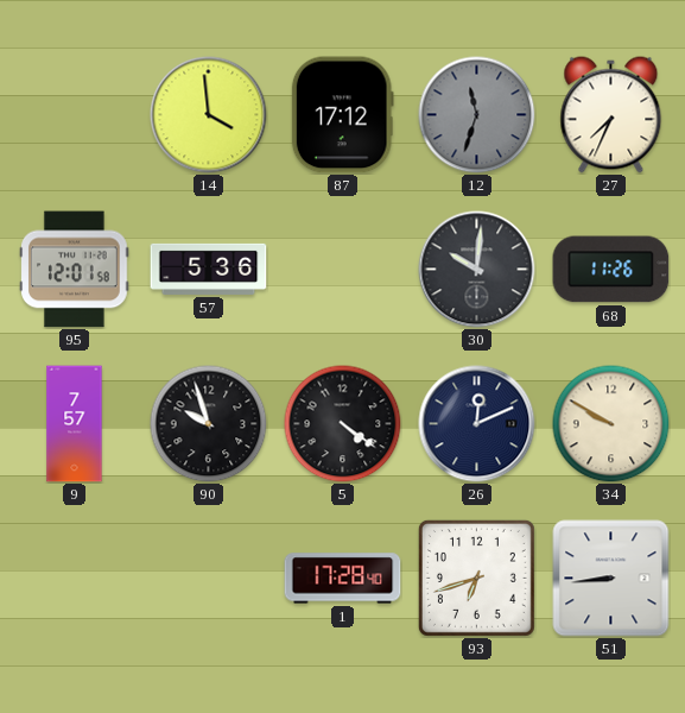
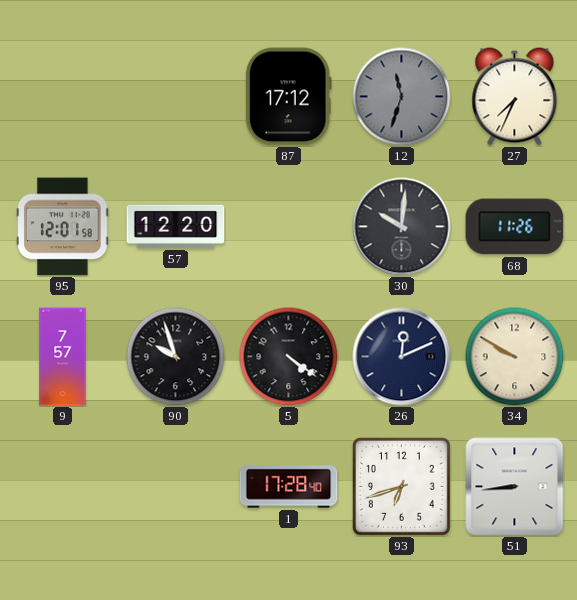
14: 3:59 -> none
57: 5:36 -> 12:20
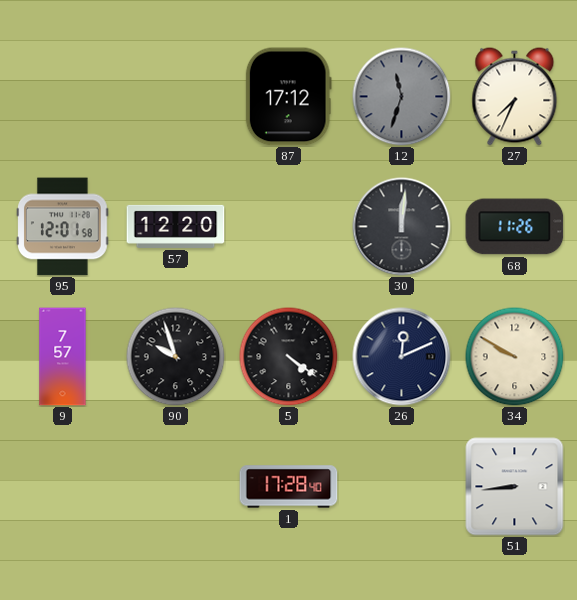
30: 10:01 -> 12:01
93: 6:42 -> none
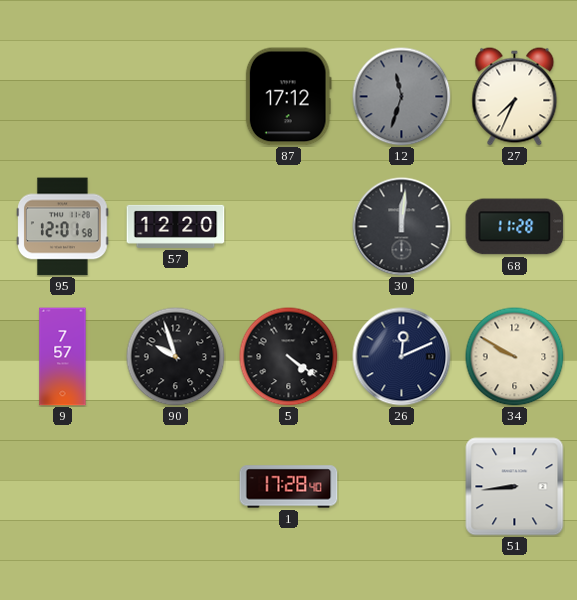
68: 11:26 -> 11:28
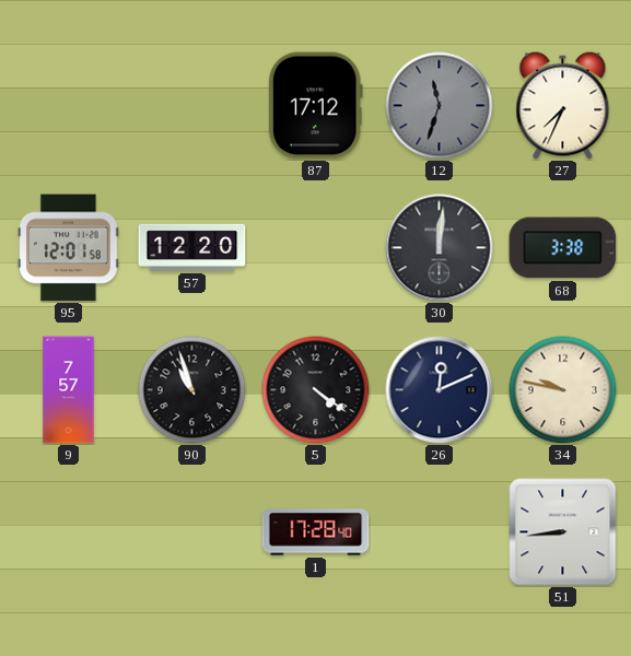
68: 11:28 -> 3:38
90: 9:57 -> 10:57
34: 9:50 -> 9:47
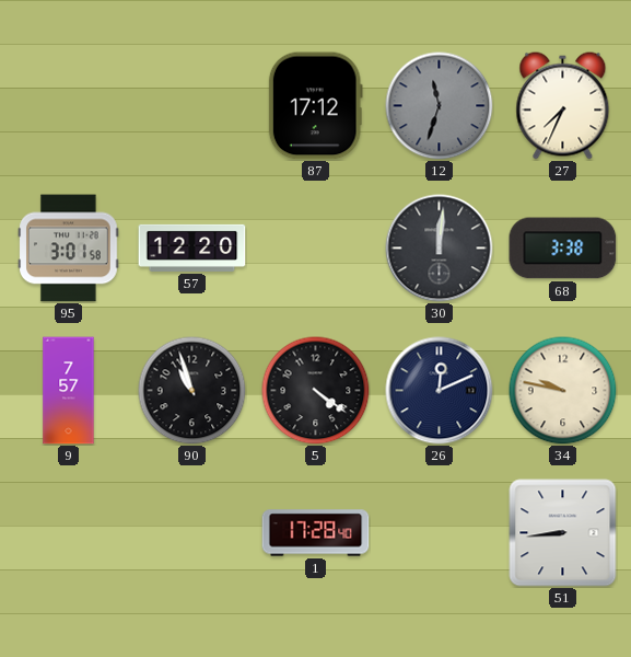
95: 12:01 -> 3:01
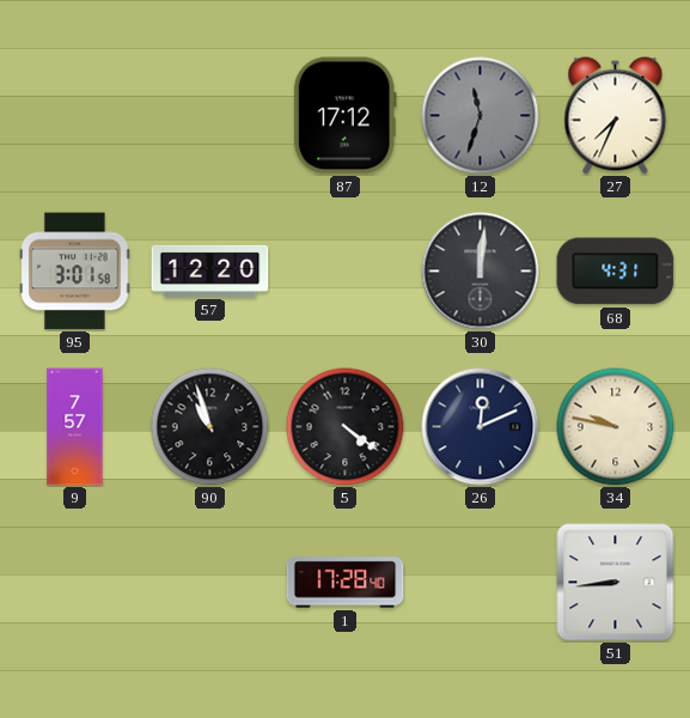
68: 3:38 -> 4:31
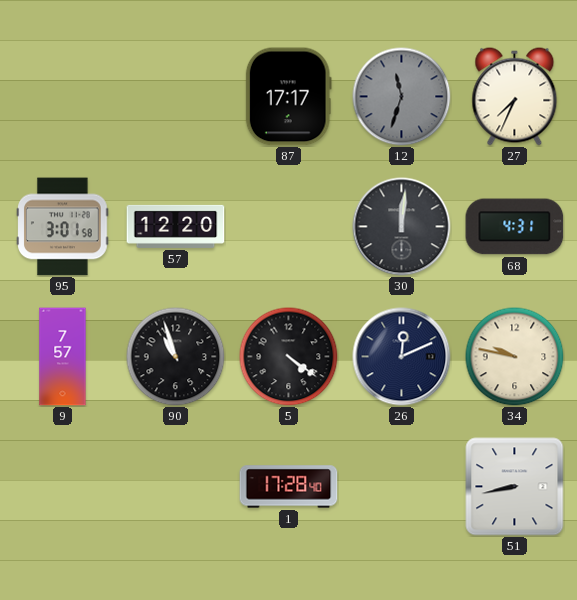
87: 17:12 -> 17:17
51: 8:44 -> 8:43
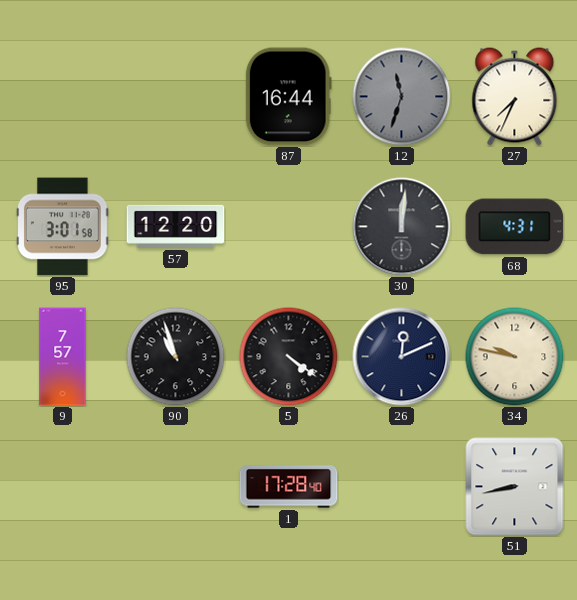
87: 17:17 -> 16:44
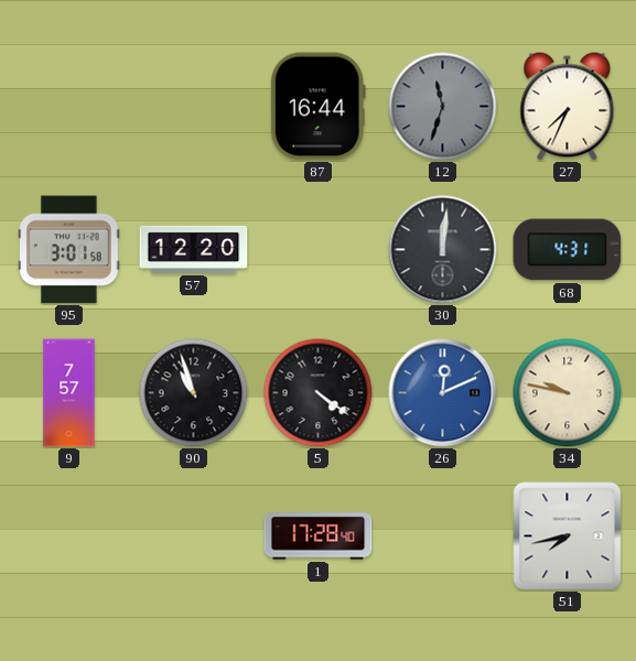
26 dial: navy -> blue
51: 8:43 -> 7:43
